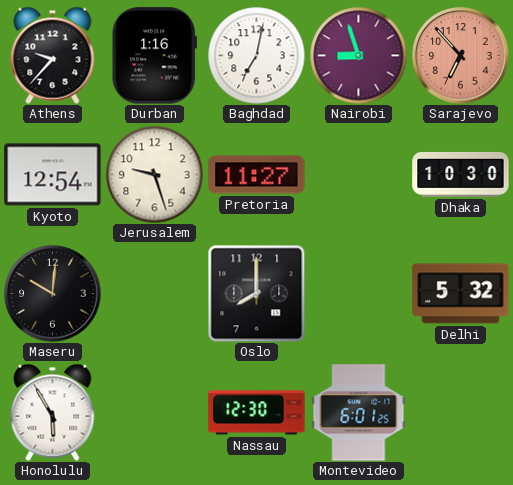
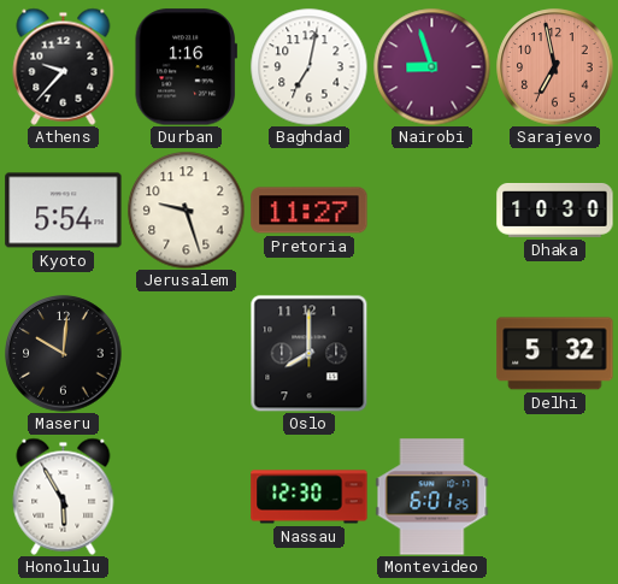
Sarajevo: 6:53 -> 6:58
Kyoto: 12:54 -> 5:54
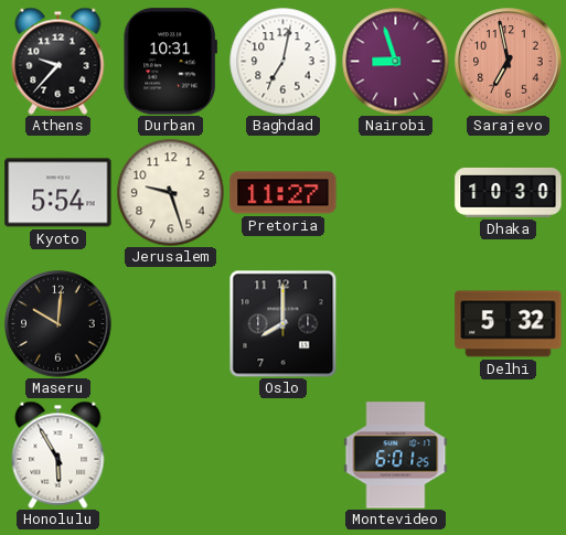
Durban: 1:16 -> 10:31
Nassau: 12:30 -> none
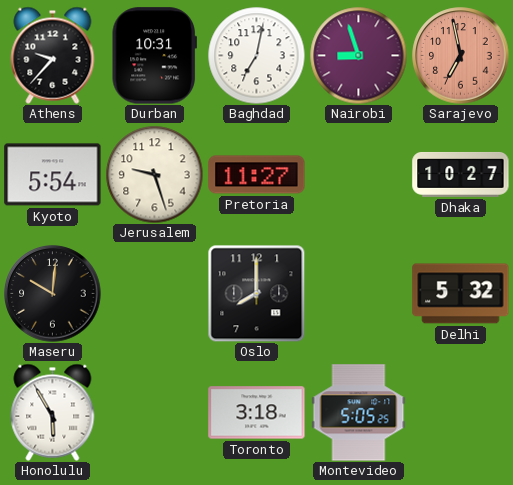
Dhaka: 10:30 -> 10:27
Toronto: none -> 3:18
Montevideo: 6:01 -> 5:05
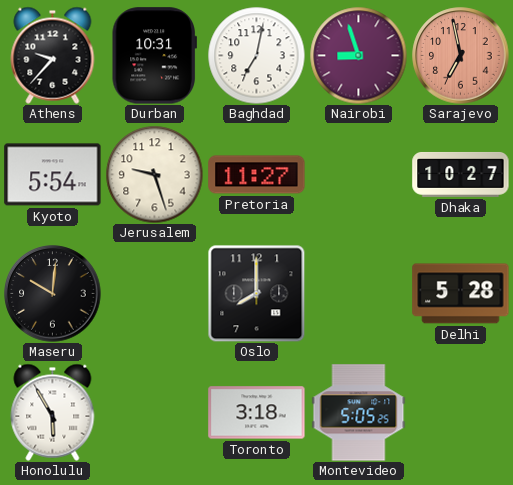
Delhi: 5:32 -> 5:28
